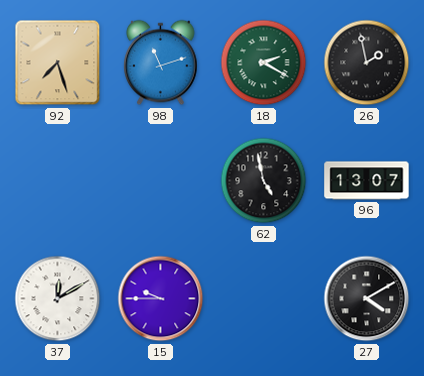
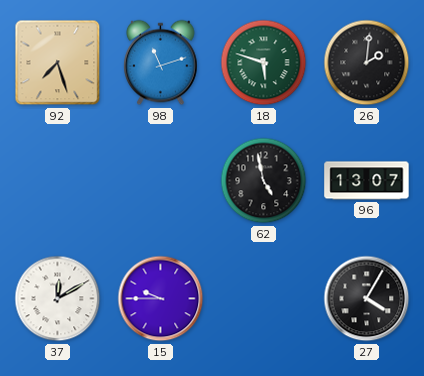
18: 2:20 -> 5:48
26: 1:58 -> 2:01
27: 4:10 -> 4:05
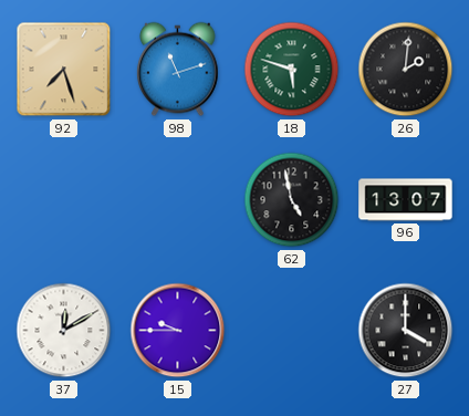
27: 4:05 -> 4:00
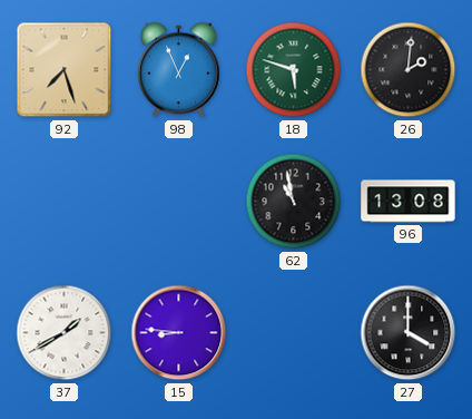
98: 11:12 -> 12:56
62: 4:58 -> 10:58
96: 13:07 -> 13:08
37: 12:10 -> 1:40
15: 9:45 -> 8:46
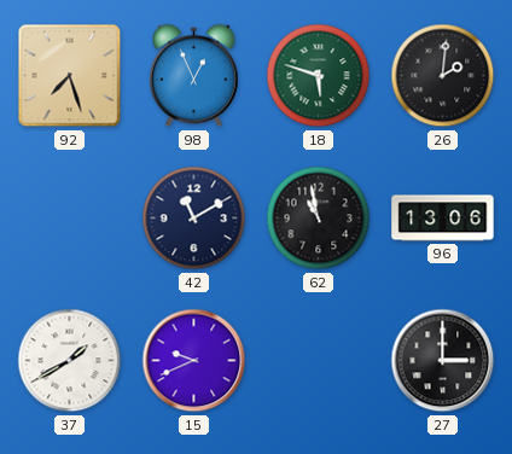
42: none -> 11:10
96: 13:08 -> 13:06
15: 8:46 -> 9:41
27: 4:00 -> 3:00
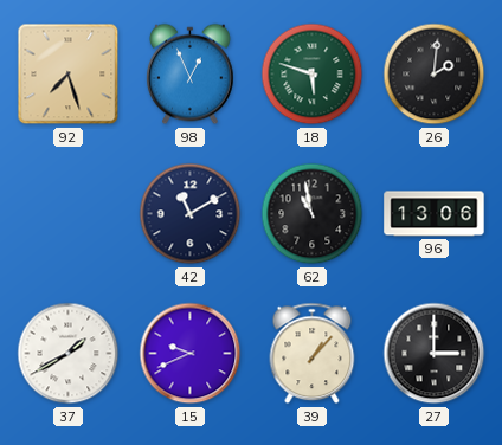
39: none -> 1:07
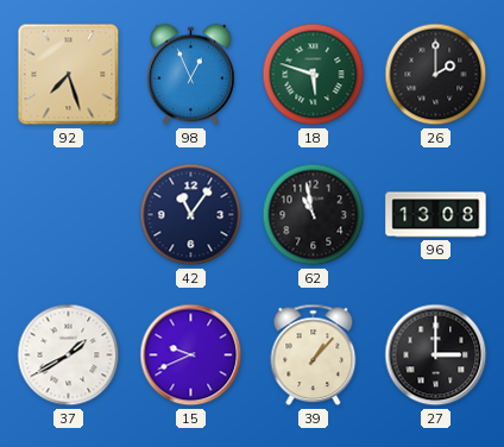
26: 2:01 -> 2:00
42: 11:10 -> 11:06
96: 13:06 -> 13:08
